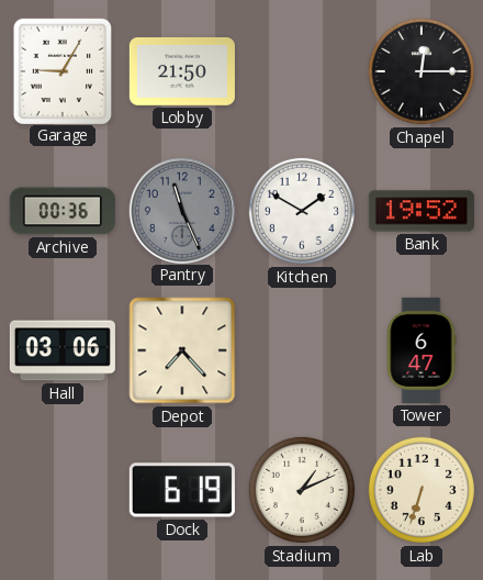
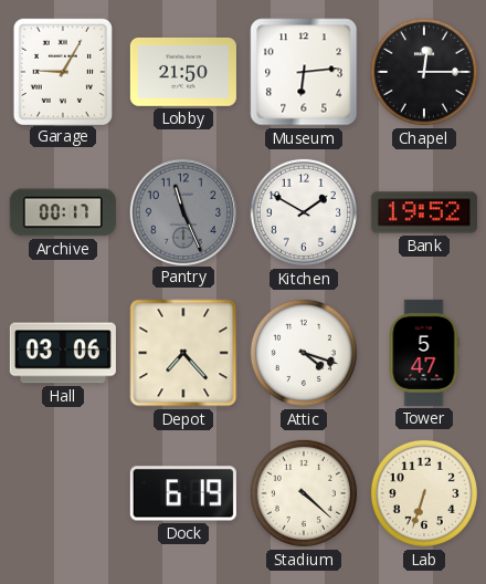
Museum: none -> 6:14
Archive: 00:36 -> 00:17
Attic: none -> 4:18
Tower: 6:47 -> 5:47
Stadium: 1:11 -> 4:22
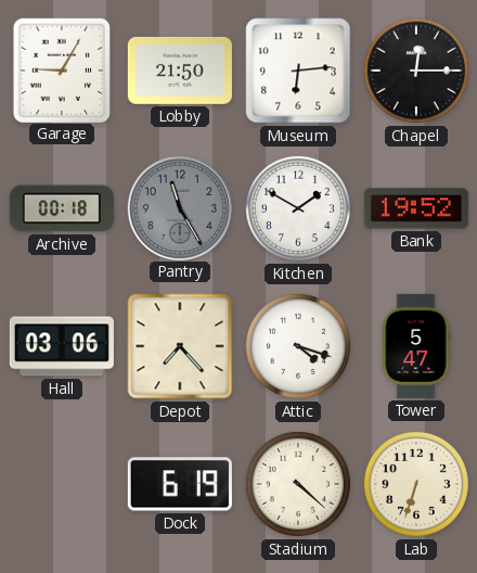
Archive: 00:17 -> 00:18
Pantry: 11:26 -> 11:25
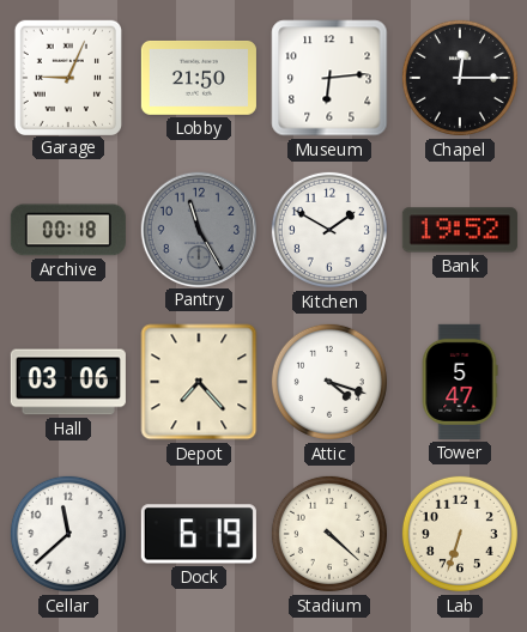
Garage: 9:05 -> 9:04
Cellar: none -> 11:38
